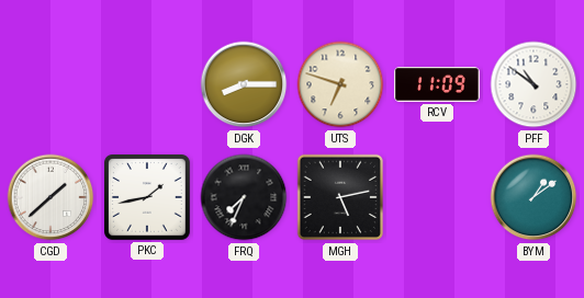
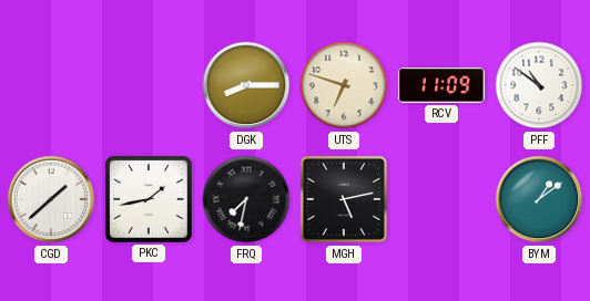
FRQ: 7:34 -> 7:32
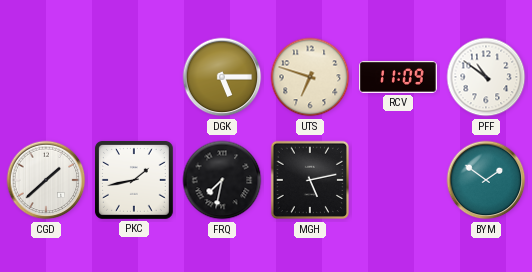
DGK: 8:15 -> 5:15
BYM: 1:09 -> 1:51
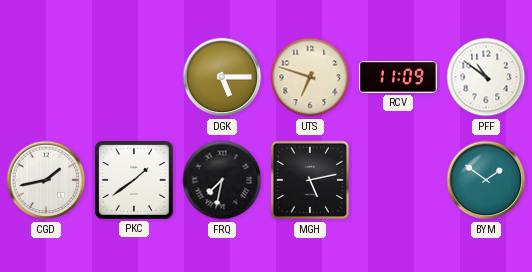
CGD: 1:38 -> 1:43
PKC: 1:43 -> 1:39
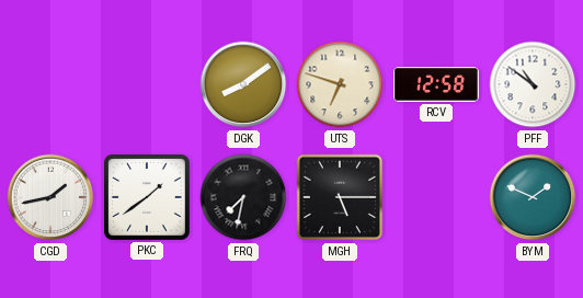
DGK: 5:15 -> 8:09
RCV: 11:09 -> 12:58
MGH: 5:13 -> 5:15
BYM: 1:51 -> 1:49
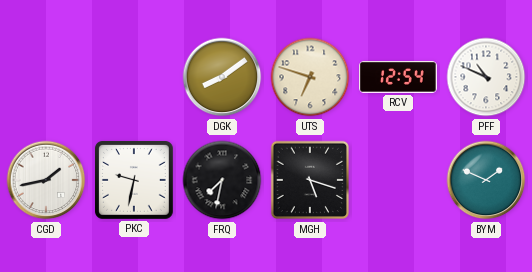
RCV: 12:58 -> 12:54
PFF: 10:51 -> 10:49
PKC: 1:39 -> 9:32
MGH: 5:15 -> 5:18
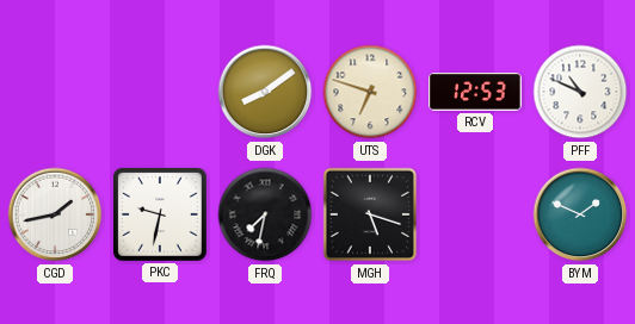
RCV: 12:54 -> 12:53
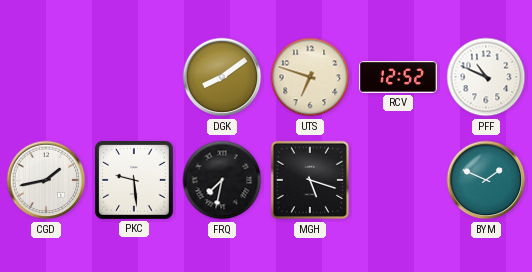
RCV: 12:53 -> 12:52
PKC: 9:32 -> 9:29
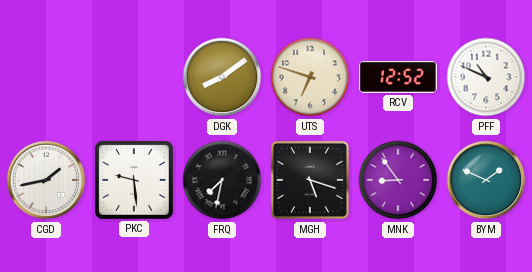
MNK: none -> 8:54
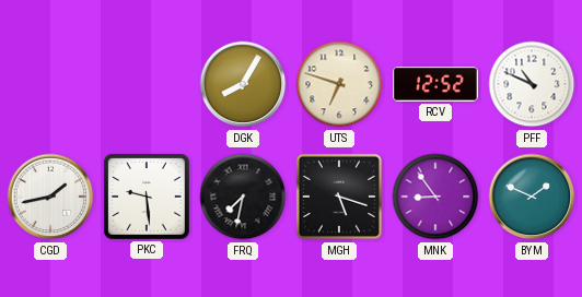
DGK: 8:09 -> 8:05
